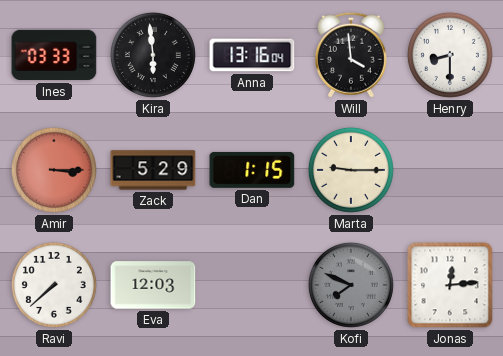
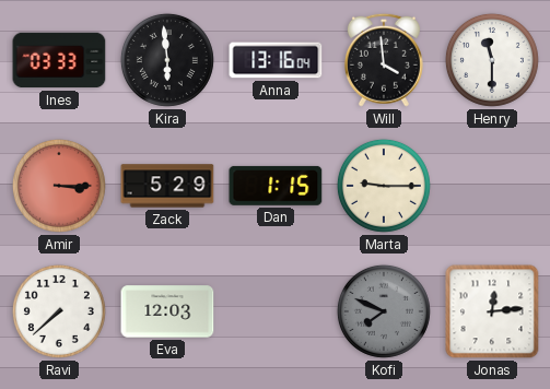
Henry: 8:30 -> 11:30
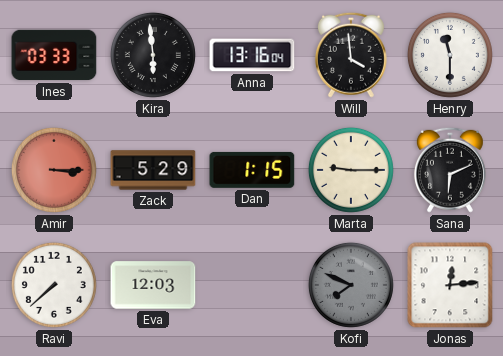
Sana: none -> 6:11
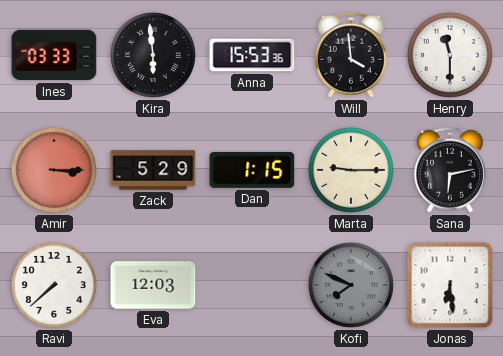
Anna: 13:16 -> 15:53
Sana: 6:11 -> 6:13
Jonas: 12:14 -> 6:29
